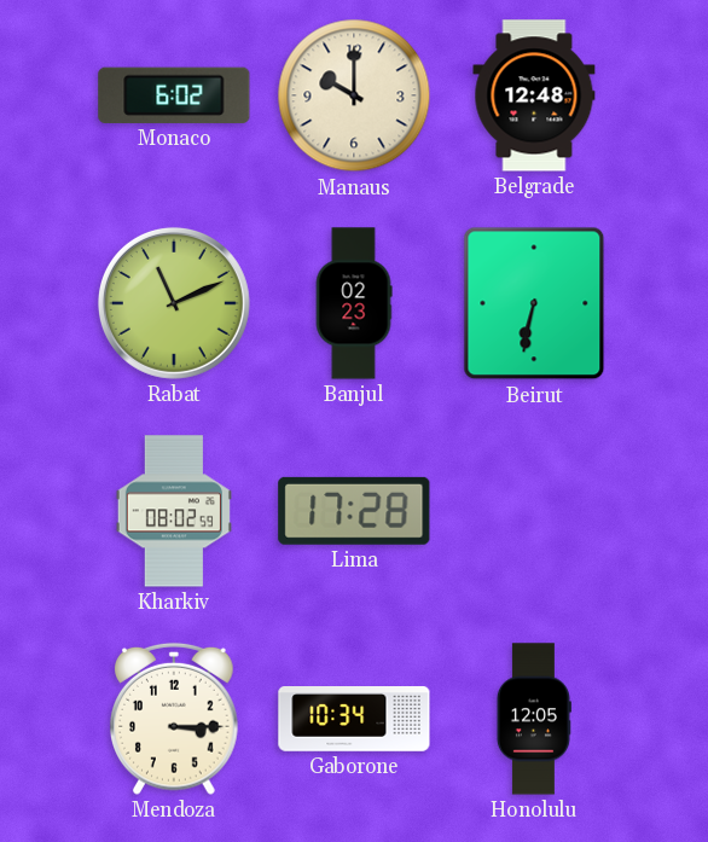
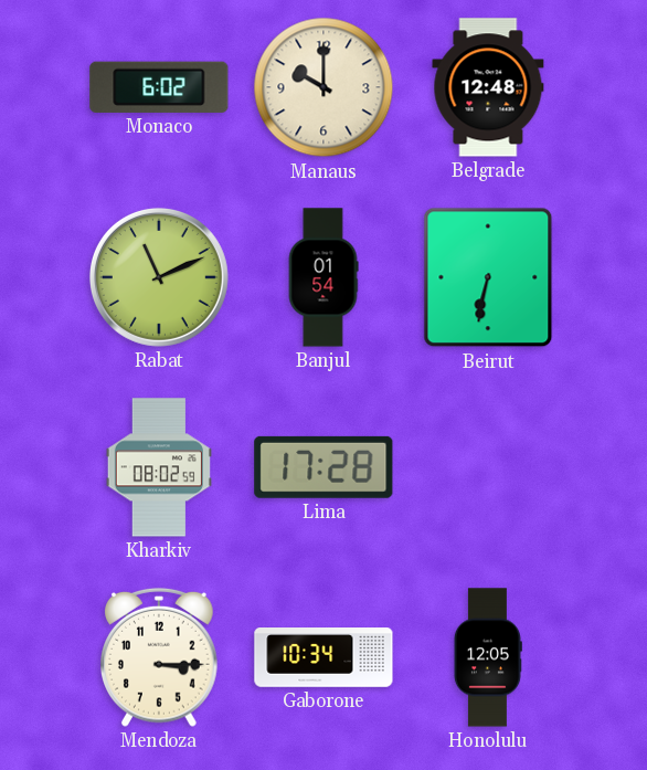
Banjul: 02:23 -> 01:54
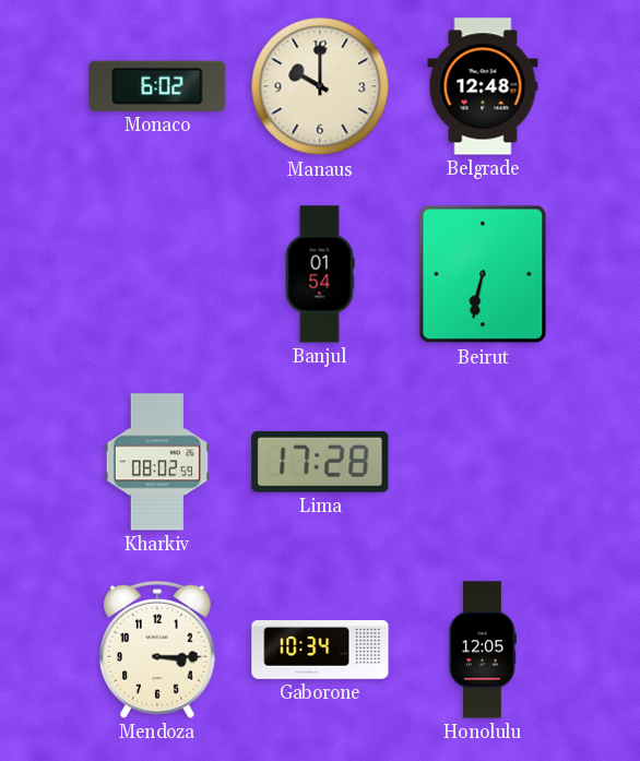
Rabat: 11:11 -> none
